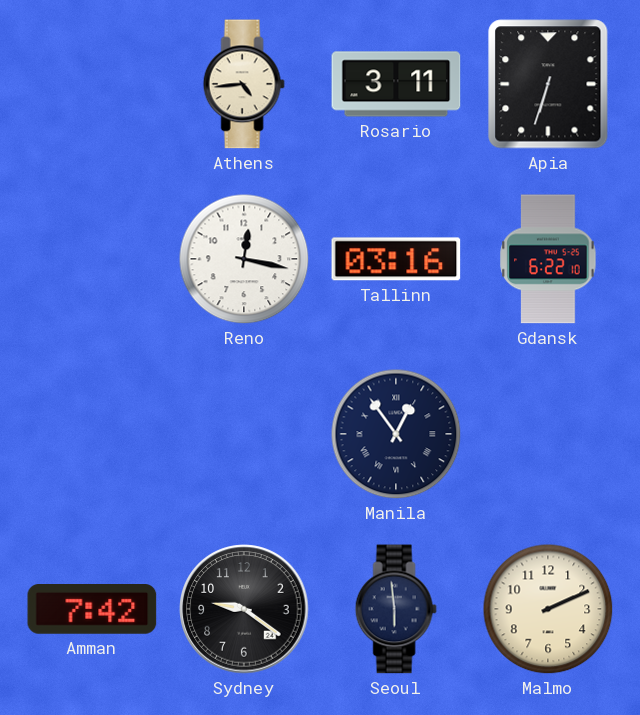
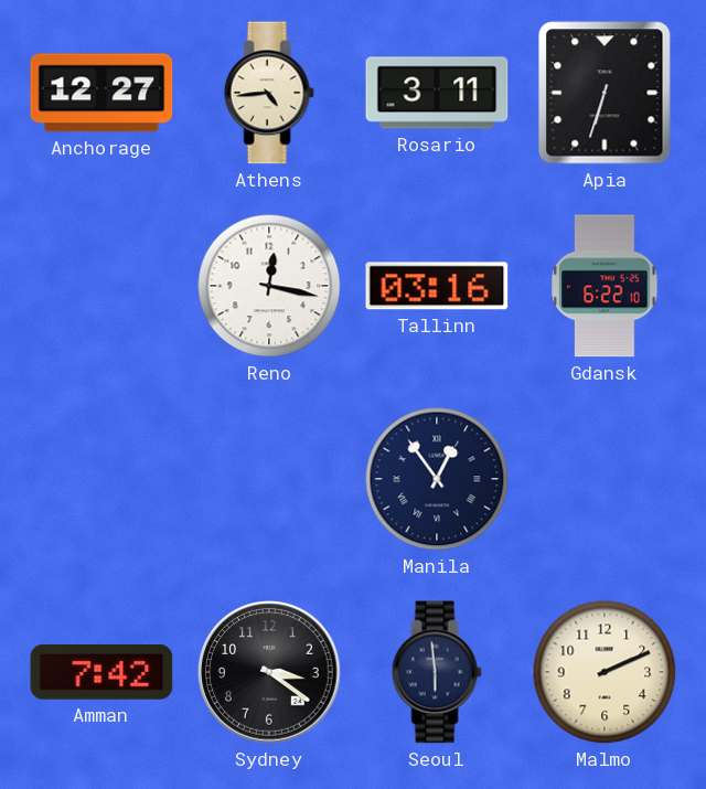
Anchorage: none -> 12:27
Sydney: 9:21 -> 3:21
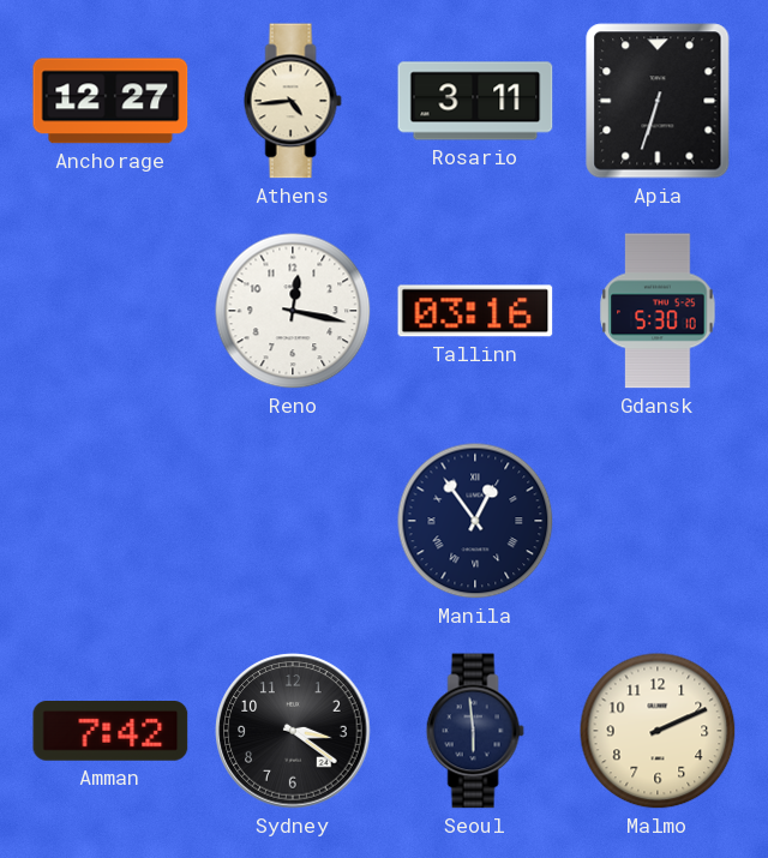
Gdansk: 6:22 -> 5:30
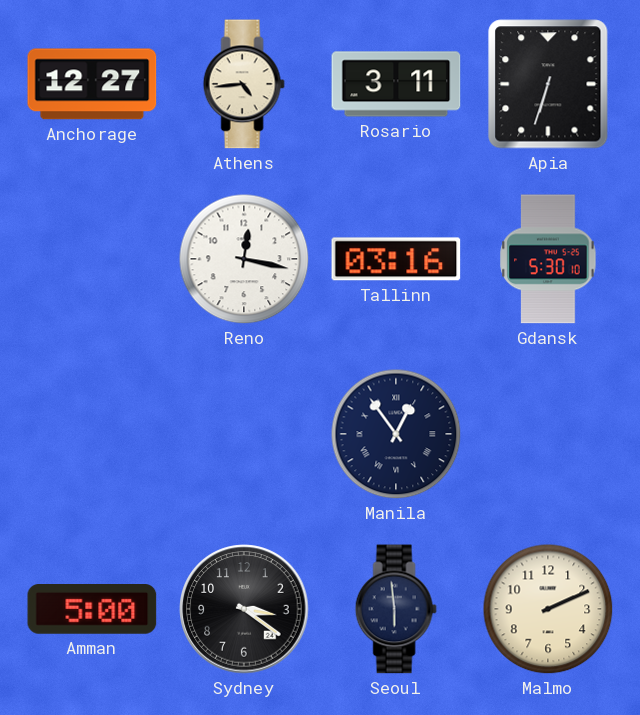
Amman: 7:42 -> 5:00
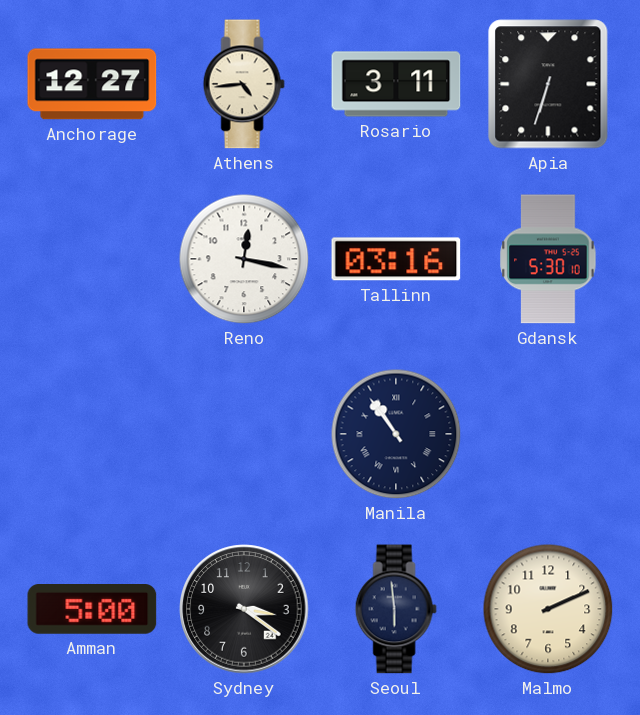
Manila: 12:54 -> 10:54
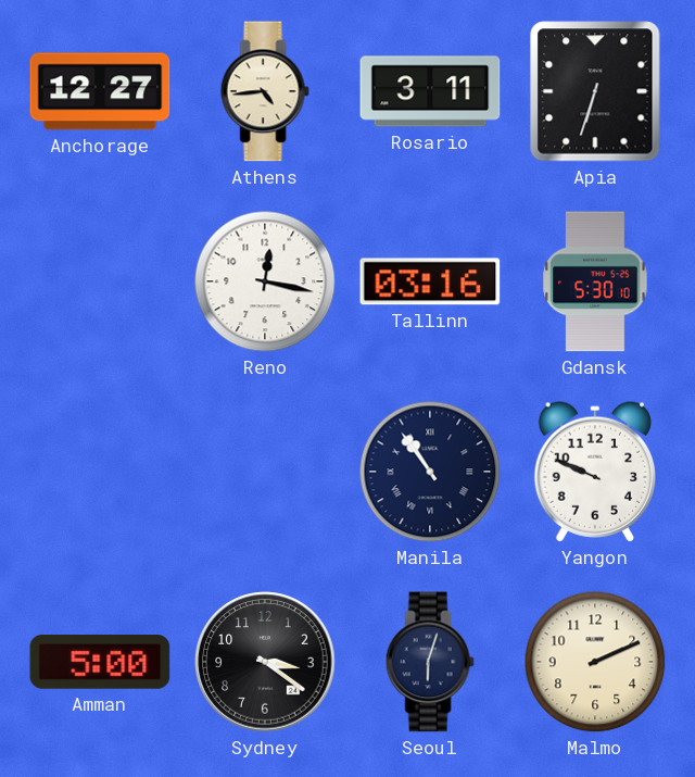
Yangon: none -> 9:49
Seoul: 5:59 -> 6:03
